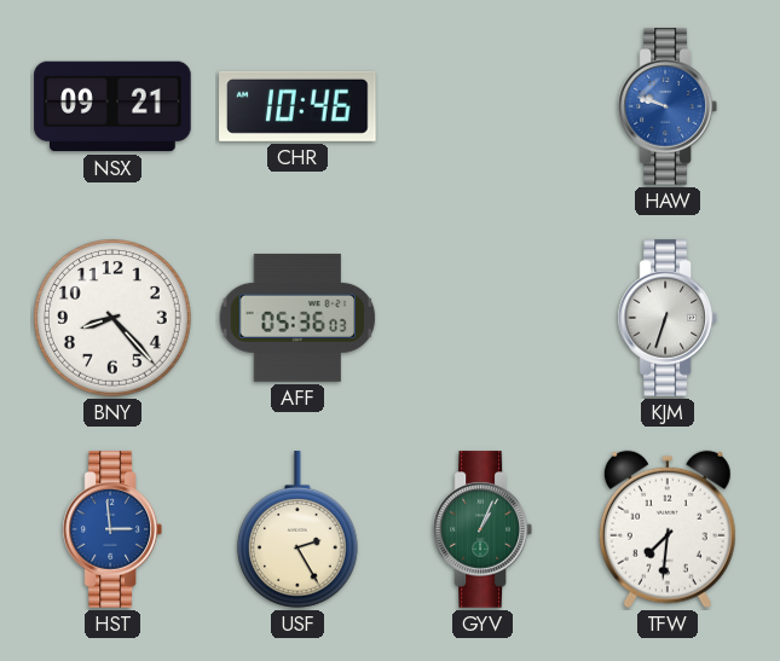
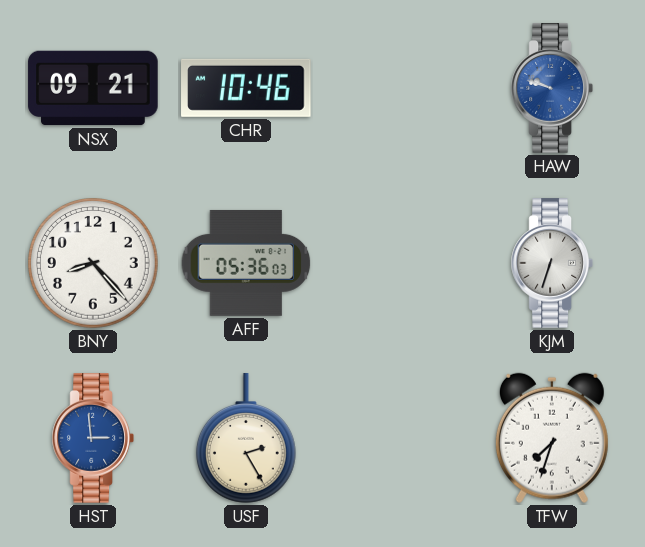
GYV: 1:04 -> none
TFW: 7:31 -> 7:33
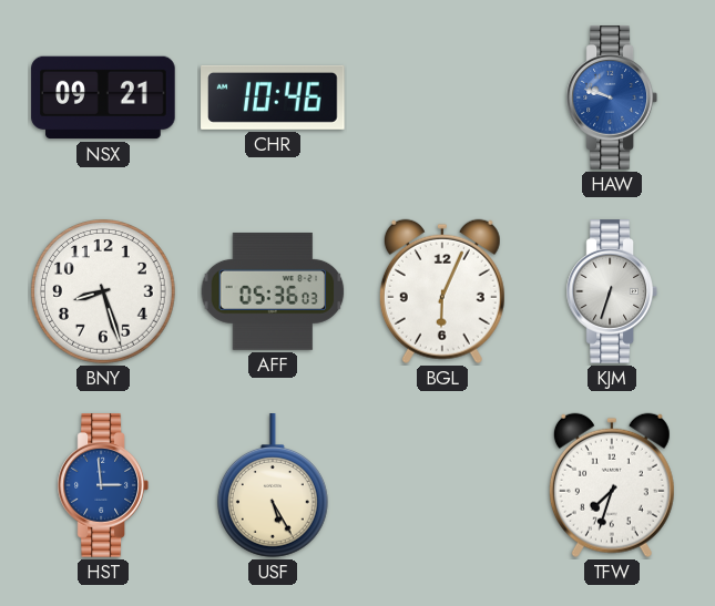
BNY: 8:23 -> 8:27
BGL: none -> 6:04
USF: 2:25 -> 5:25
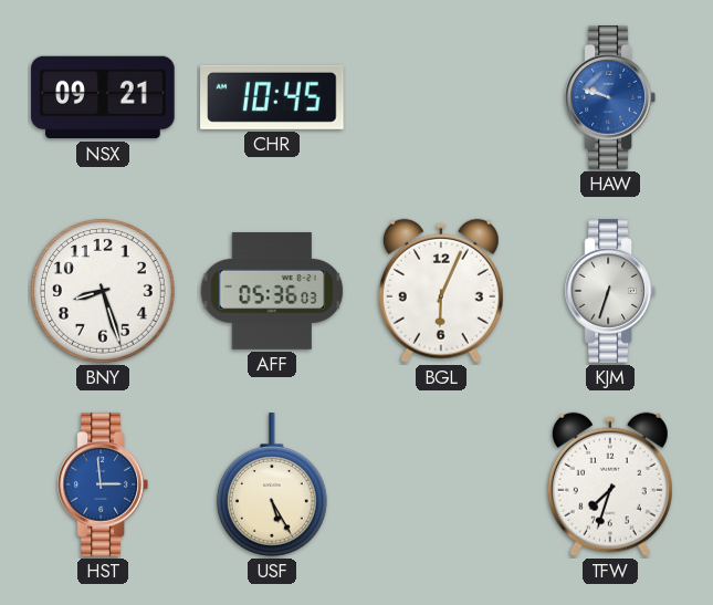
CHR: 10:46 -> 10:45
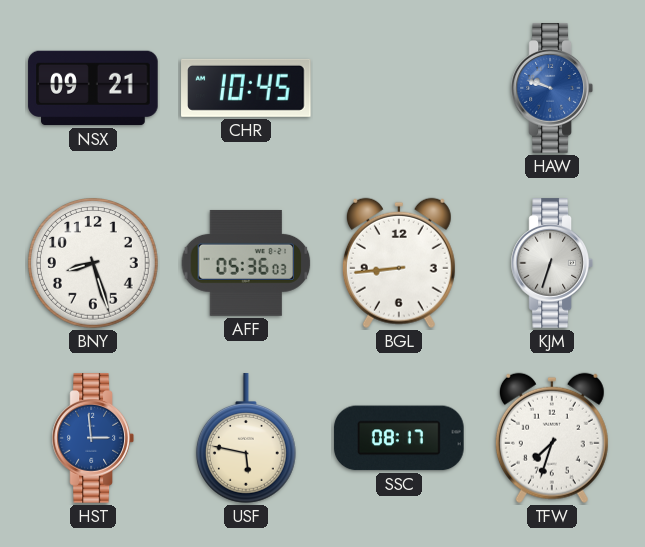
BGL: 6:04 -> 8:44
USF: 5:25 -> 5:47
SSC: none -> 08:17
